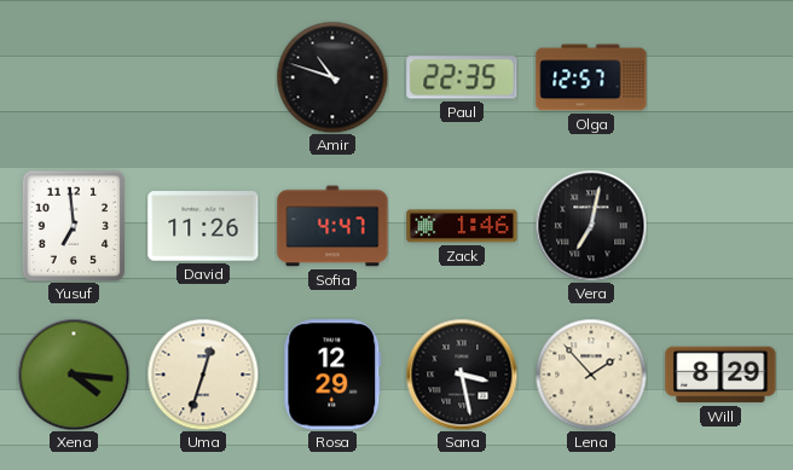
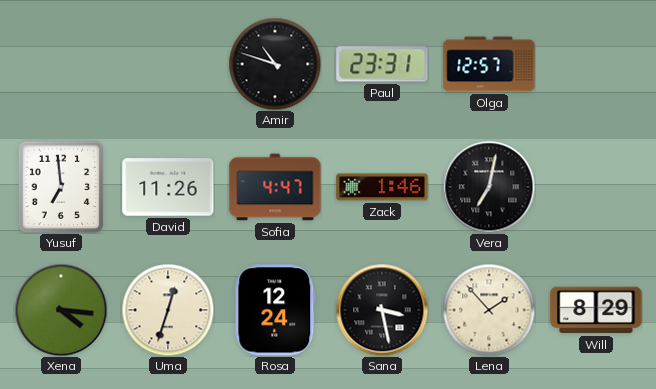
Paul: 22:35 -> 23:31
Rosa: 12:29 -> 12:24
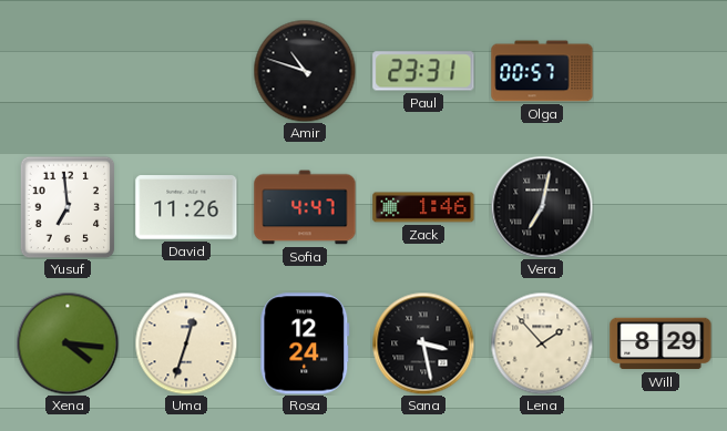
Olga: 12:57 -> 00:57
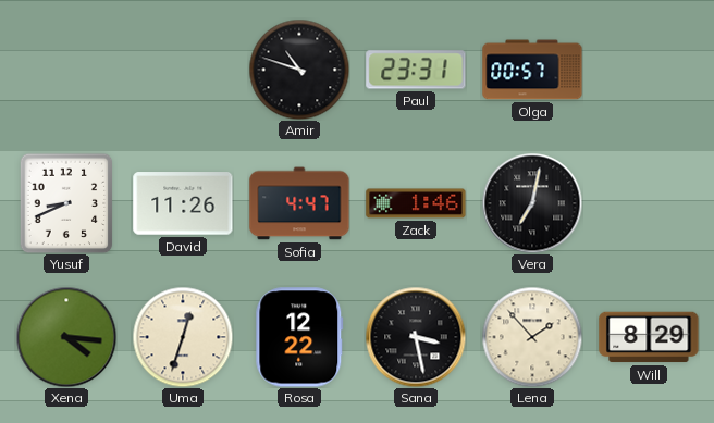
Yusuf: 6:59 -> 8:41
Rosa: 12:24 -> 12:22
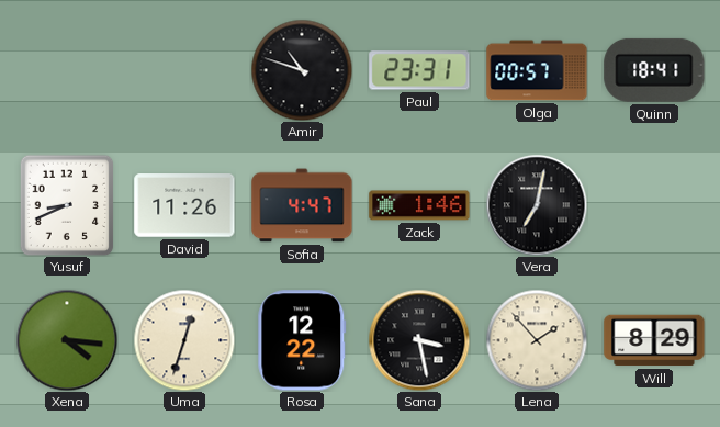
Quinn: none -> 18:41
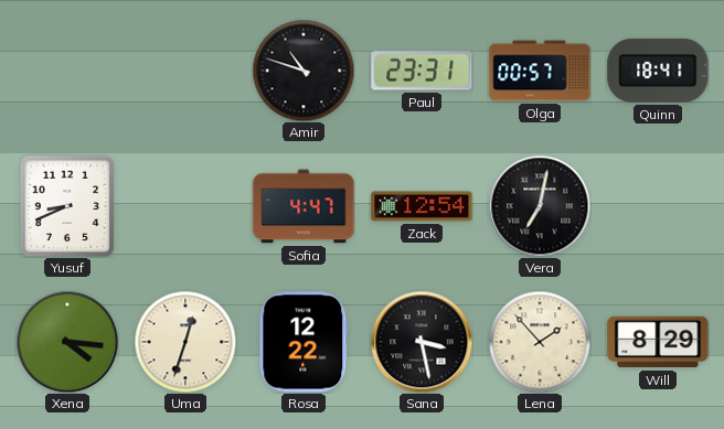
David: 11:26 -> none
Zack: 1:46 -> 12:54
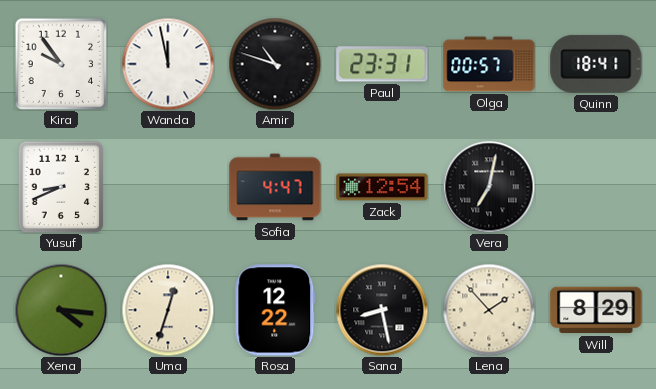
Kira: none -> 9:54
Wanda: none -> 11:58
Sana: 3:28 -> 8:28
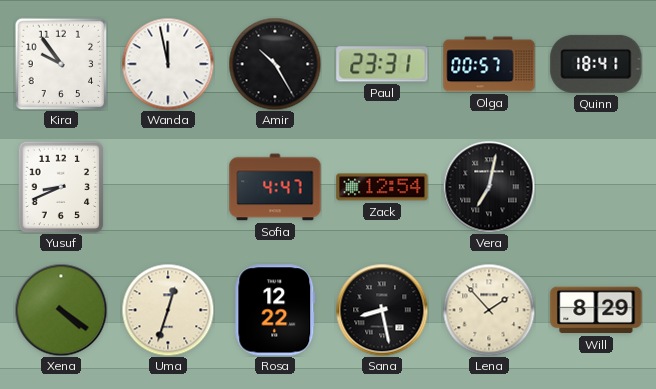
Amir: 10:48 -> 10:25
Xena: 4:16 -> 4:21
